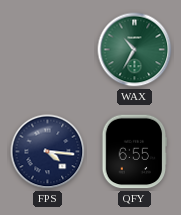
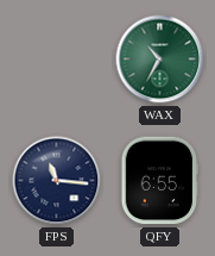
FPS: 4:16 -> 11:16
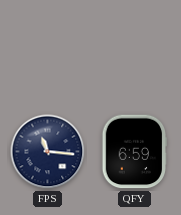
WAX: 10:35 -> none
QFY: 6:55 -> 6:59
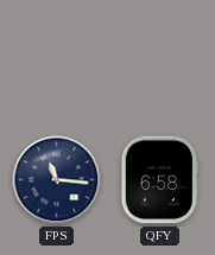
QFY: 6:59 -> 6:58
